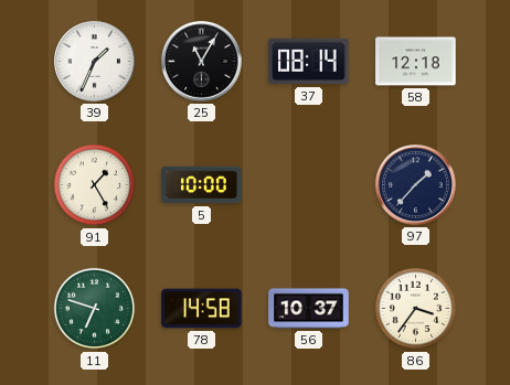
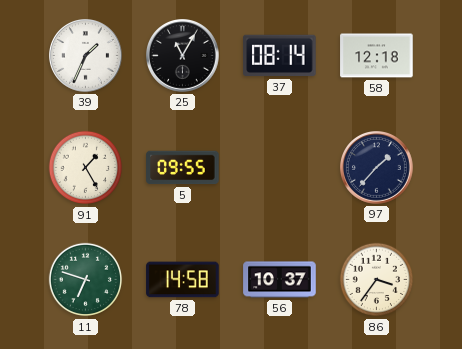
5: 10:00 -> 09:55
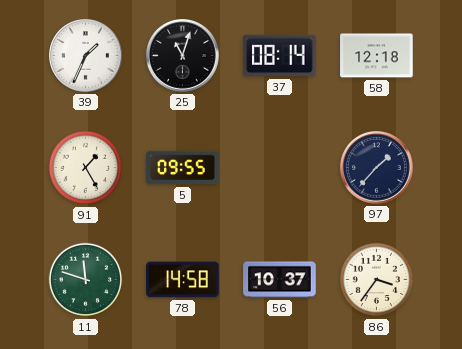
25: 11:05 -> 11:03
11: 6:48 -> 11:48
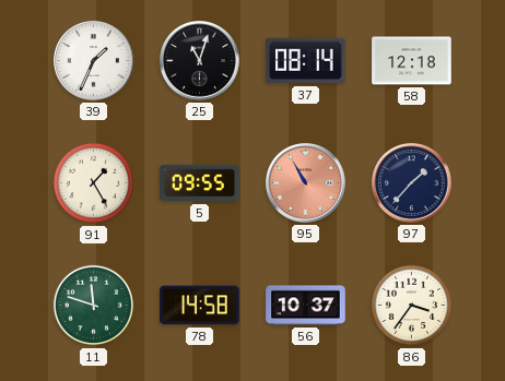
95: none -> 10:55
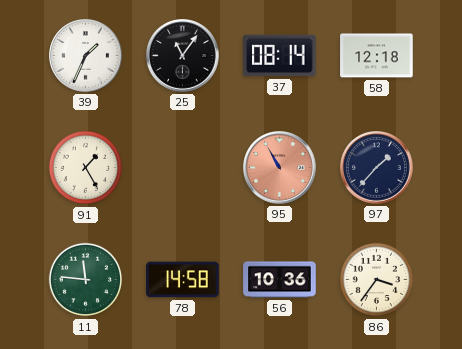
25: 11:03 -> 11:06
5: 09:55 -> none
11: 11:48 -> 11:46
56: 10:37 -> 10:36
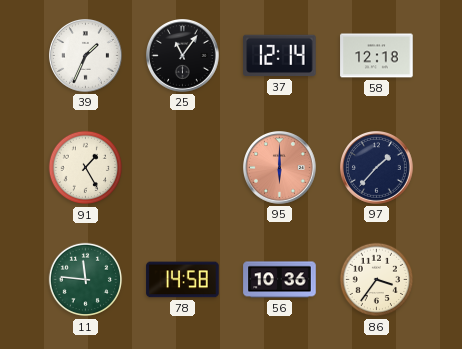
37: 08:14 -> 12:14
95: 10:55 -> 6:00
